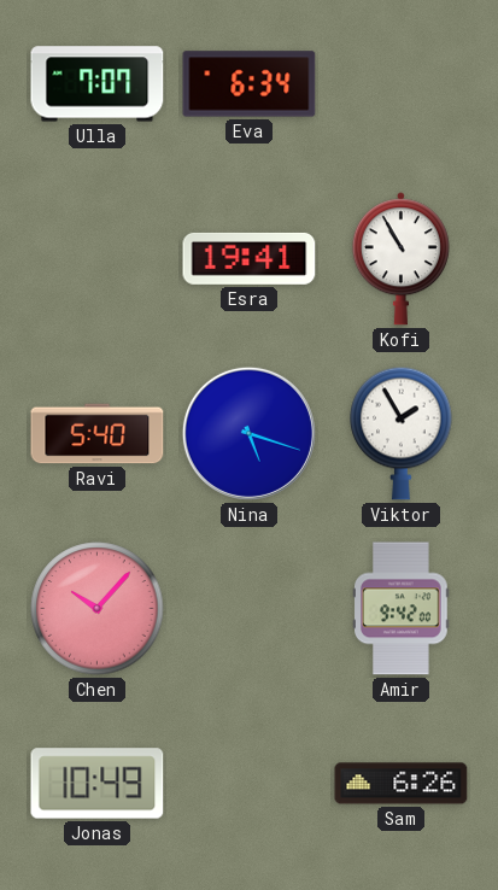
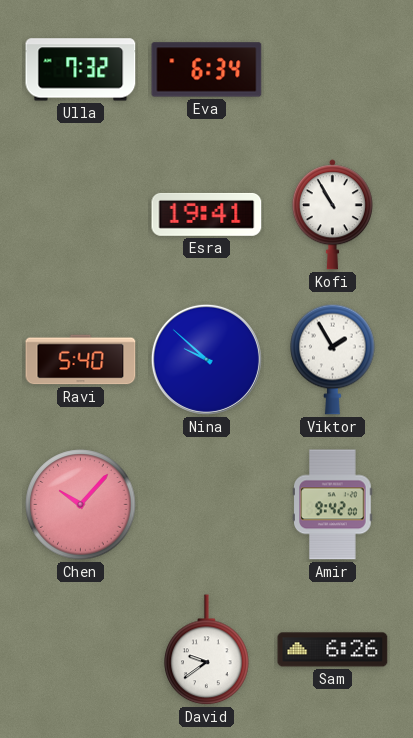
Ulla: 7:07 -> 7:32
Nina: 5:18 -> 9:52
Jonas: 10:49 -> none
David: none -> 9:39
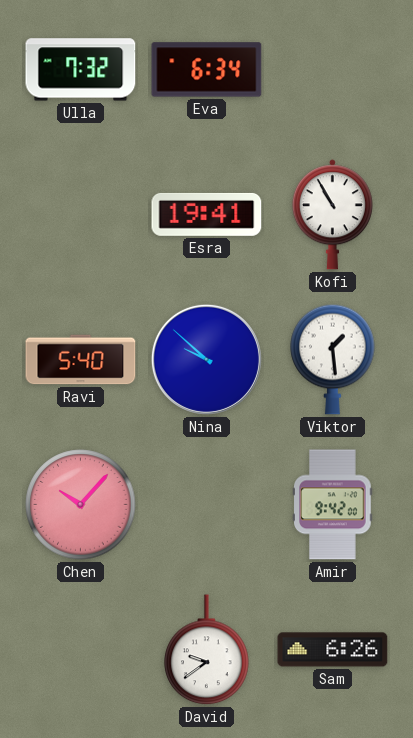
Viktor: 1:55 -> 1:29
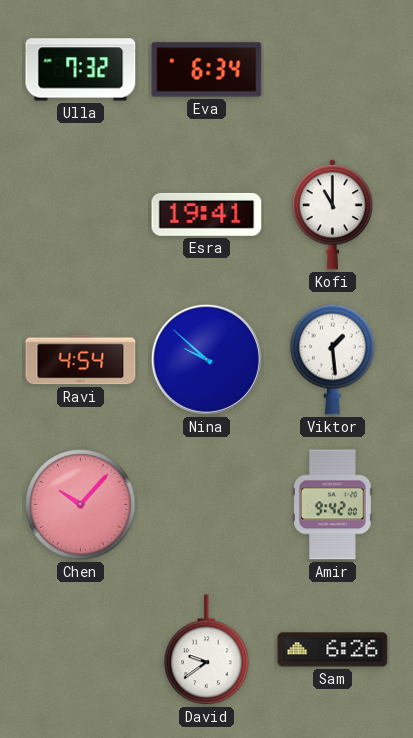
Kofi: 10:55 -> 11:00
Ravi: 5:40 -> 4:54
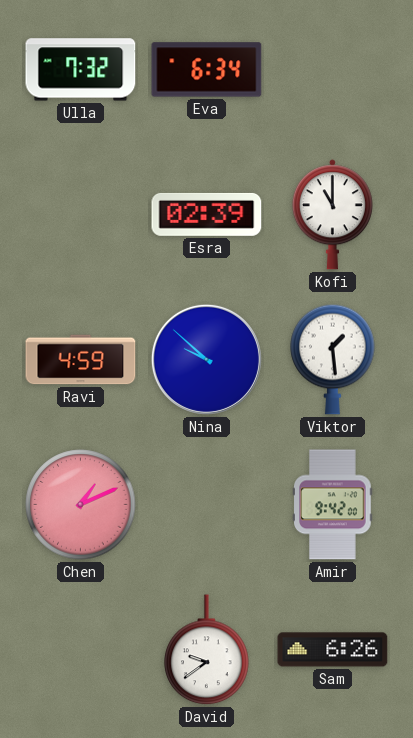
Esra: 19:41 -> 02:39
Ravi: 4:54 -> 4:59
Chen: 10:07 -> 1:11
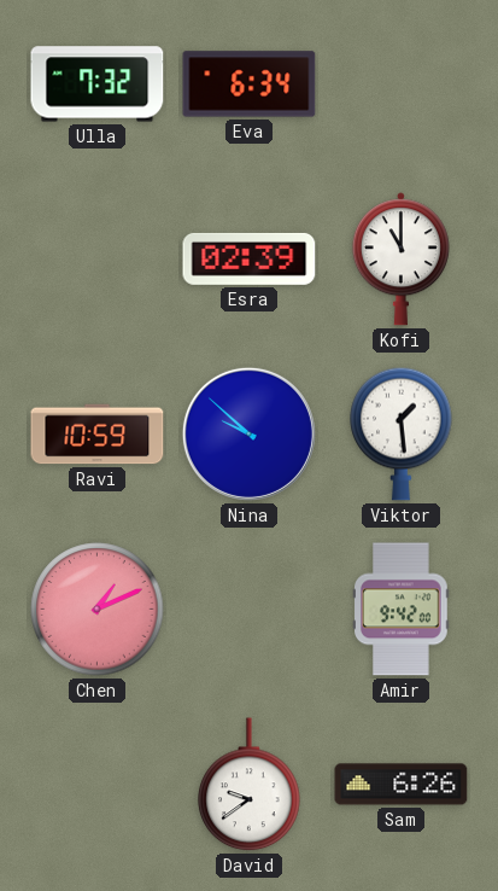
Ravi: 4:59 -> 10:59
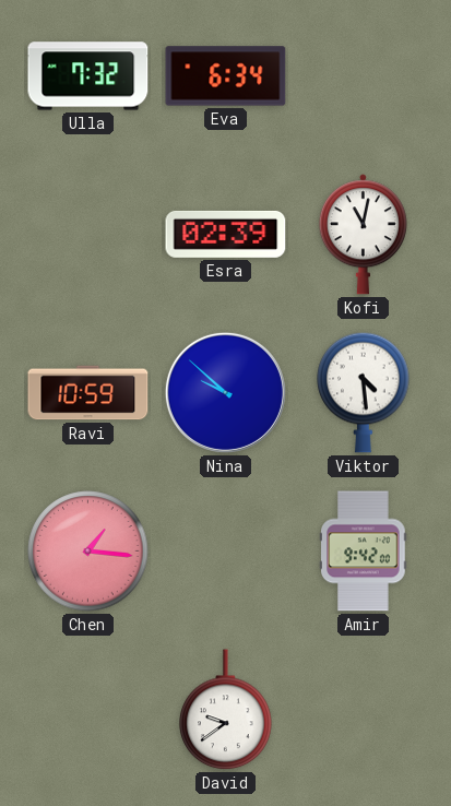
Kofi: 11:00 -> 11:02
Viktor: 1:29 -> 4:29
Chen: 1:11 -> 1:16
Sam: 6:26 -> none
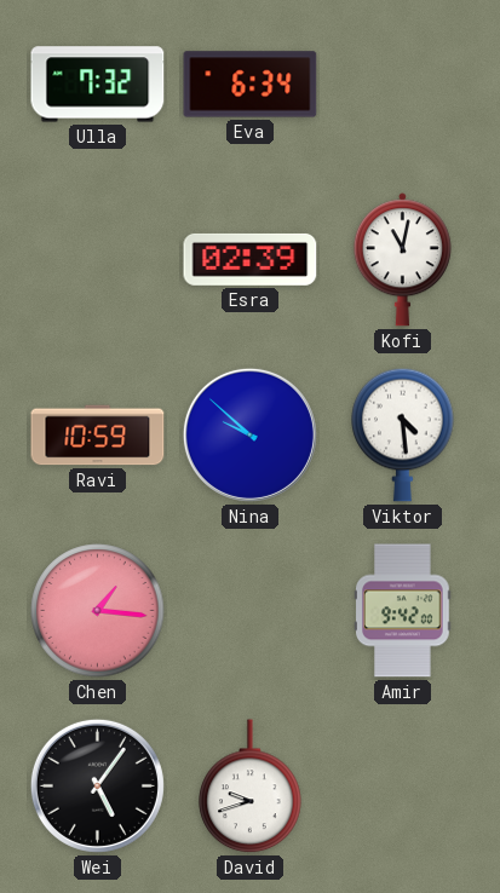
Wei: none -> 5:06
David: 9:39 -> 9:42
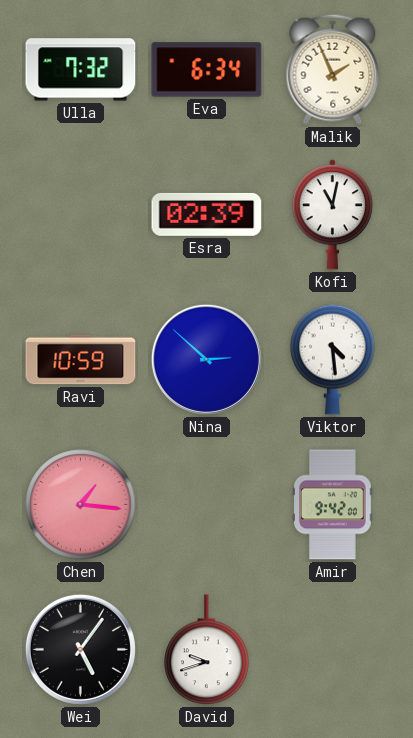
Malik: none -> 1:56
Nina: 9:52 -> 2:52
